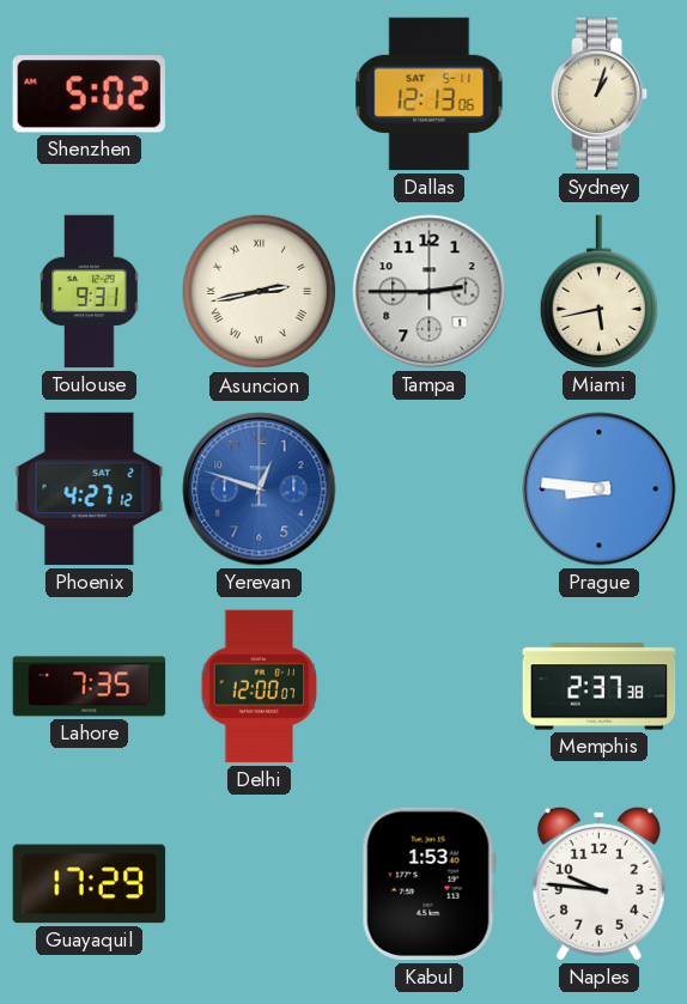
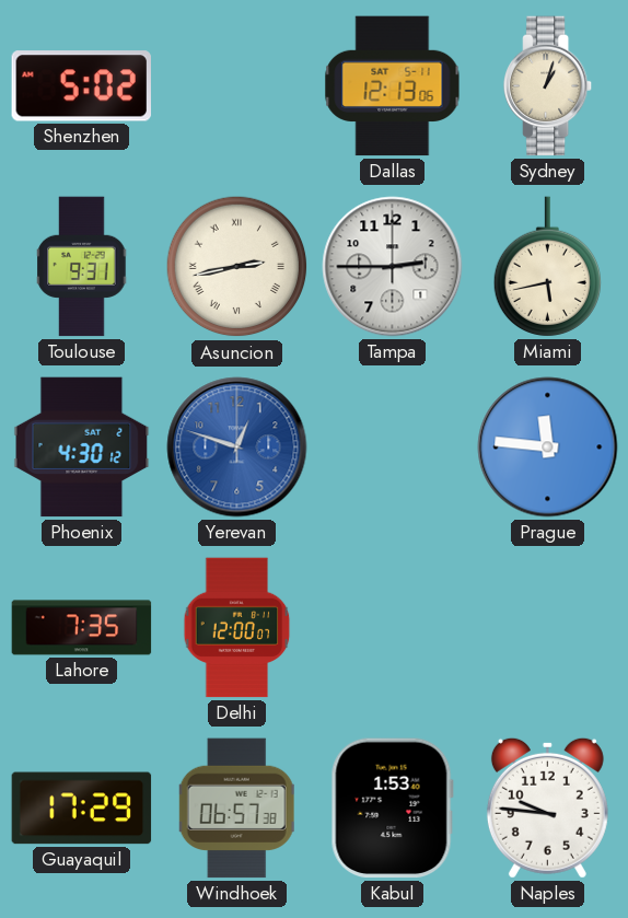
Phoenix: 4:27 -> 4:30
Prague: 8:46 -> 11:46
Memphis: 2:37 -> none
Windhoek: none -> 06:57
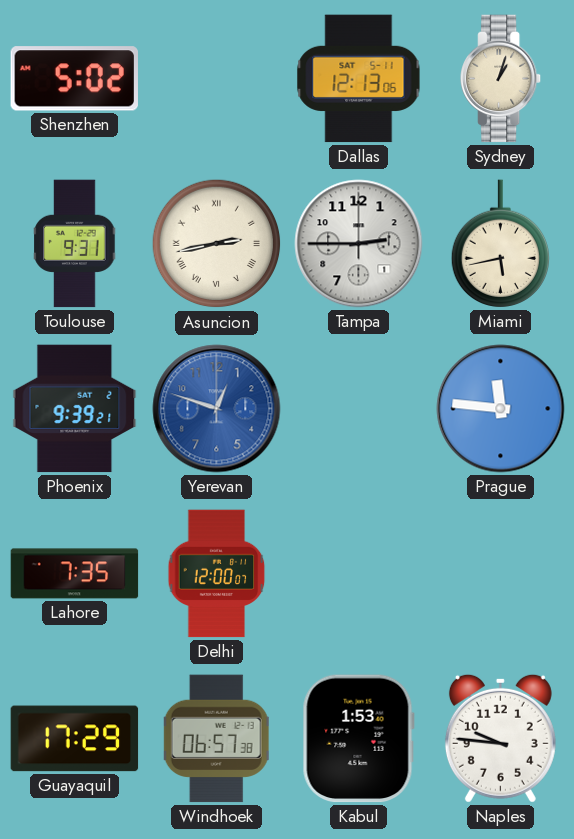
Phoenix: 4:30 -> 9:39
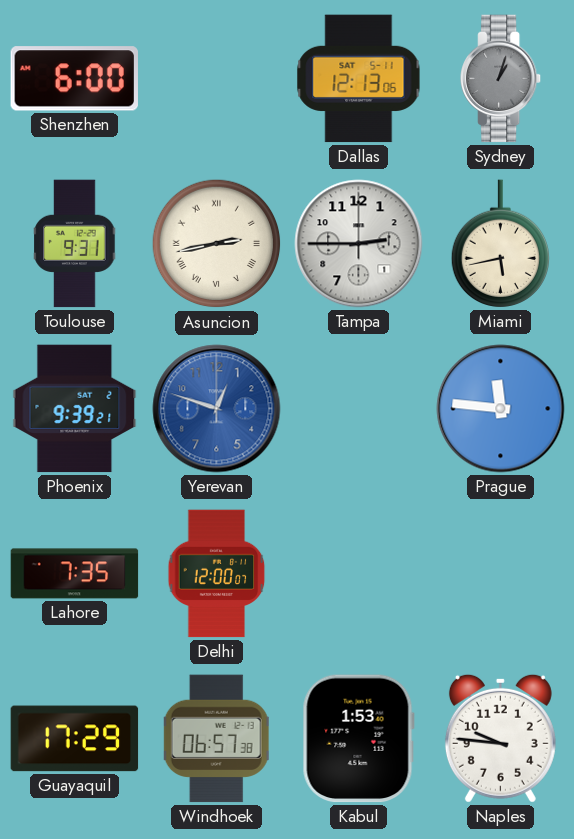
Shenzhen: 5:02 -> 6:00
Sydney dial: cream -> grey
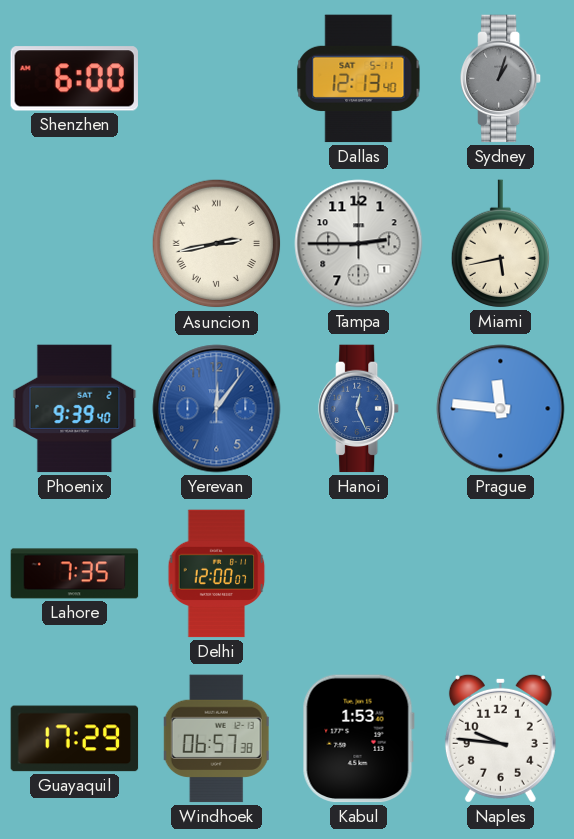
Dallas: 12:13:06 -> 12:13:40
Toulouse: 9:31 -> none
Phoenix: 9:39:21 -> 9:39:40
Yerevan: 12:48 -> 12:06
Hanoi: none -> 12:26
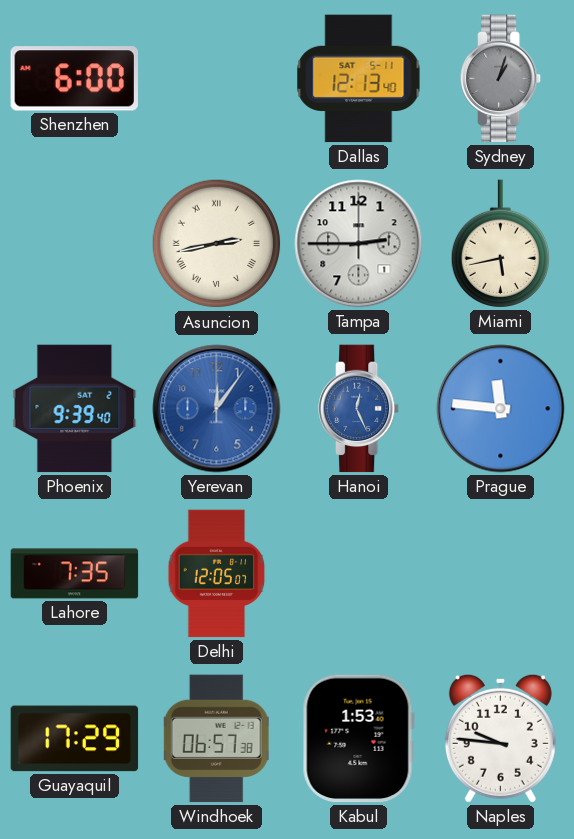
Delhi: 12:00 -> 12:05
